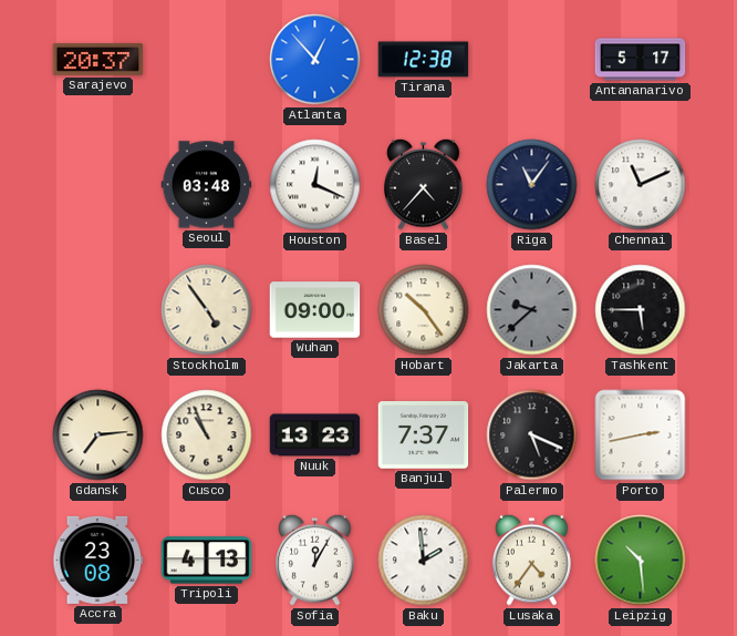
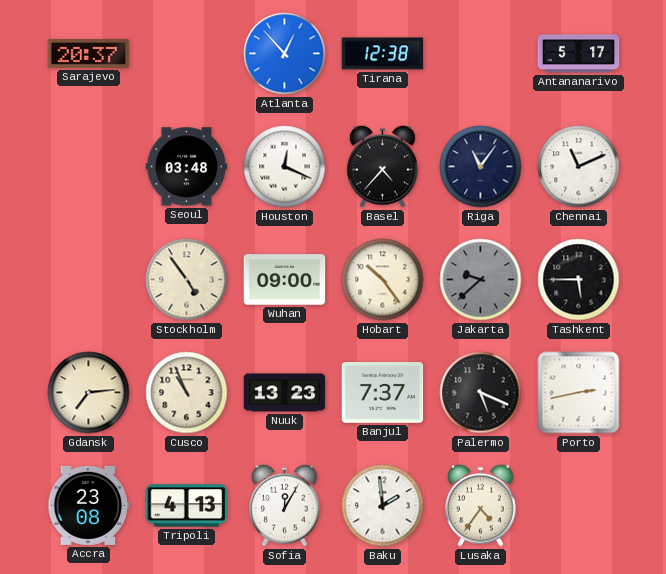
Leipzig: 10:29 -> none
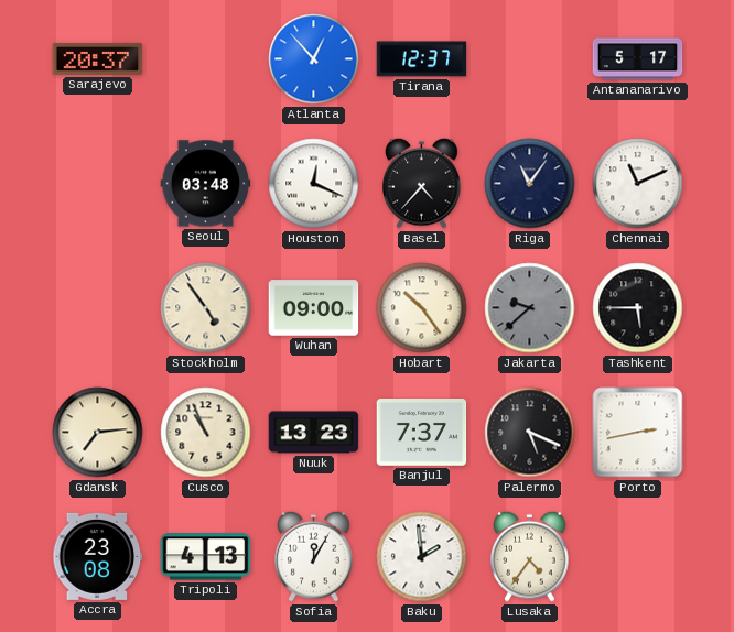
Tirana: 12:38 -> 12:37
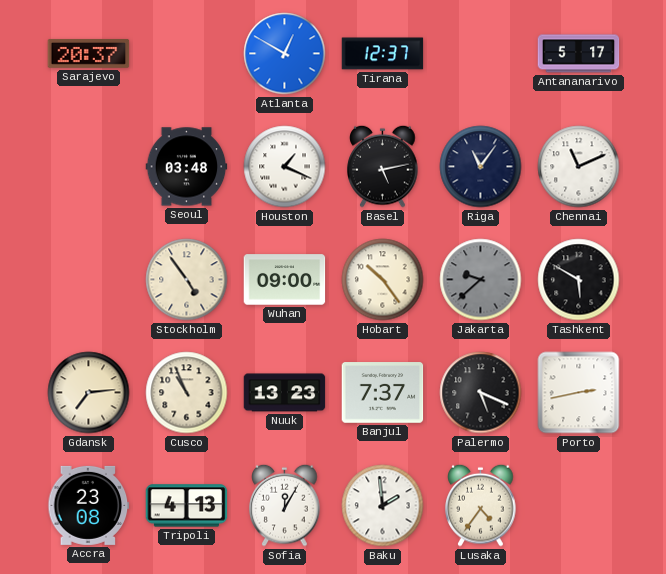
Atlanta: 12:53 -> 12:50
Houston: 12:19 -> 1:19
Basel: 4:37 -> 5:13
Tashkent: 5:45 -> 5:50
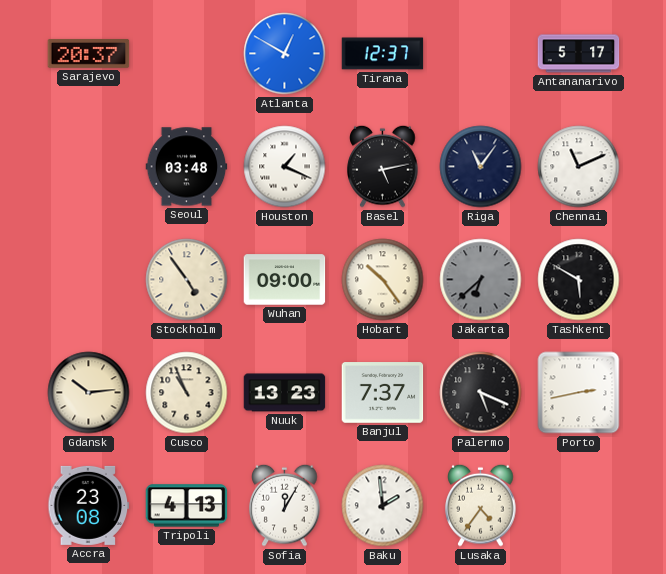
Jakarta: 9:38 -> 6:38
Gdansk: 7:14 -> 10:14
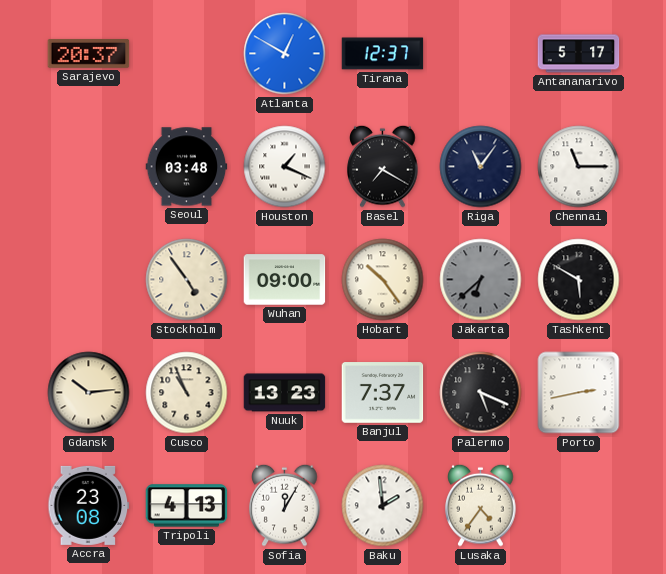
Basel: 5:13 -> 7:20
Chennai: 11:11 -> 11:15
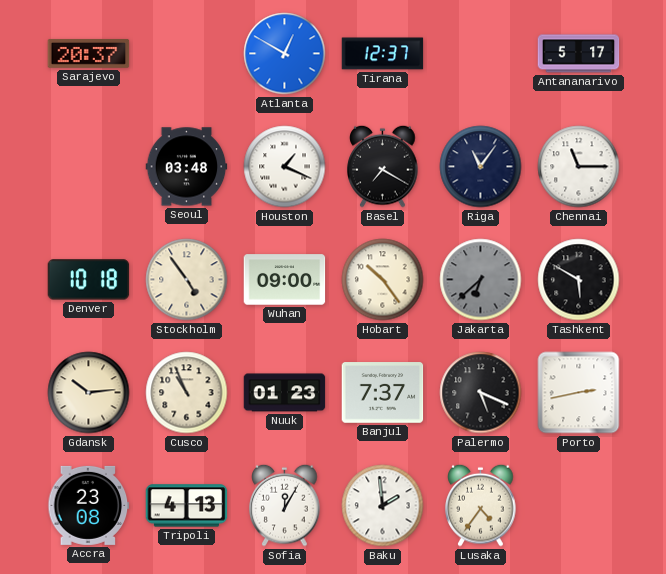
Denver: none -> 10:18
Nuuk: 13:23 -> 01:23
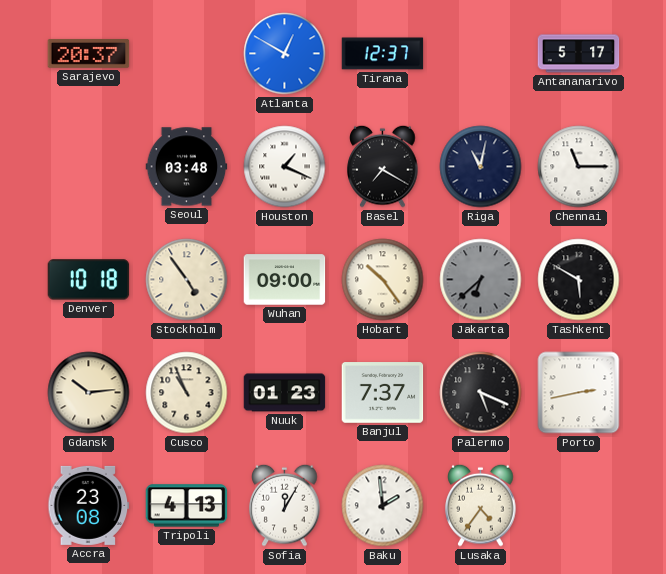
Riga: 11:06 -> 11:02
